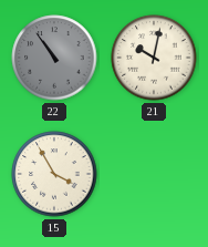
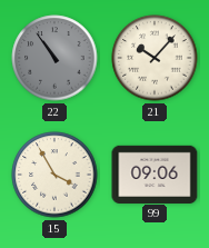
21: 10:02 -> 10:07
99: none -> 09:06
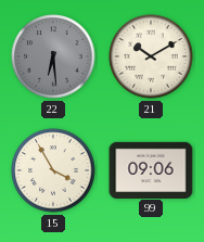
22: 10:54 -> 6:29
21: 10:07 -> 10:10
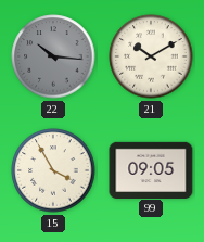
22: 6:29 -> 10:16
99: 09:06 -> 09:05
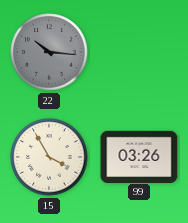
21: 10:10 -> none
99: 09:05 -> 03:26
